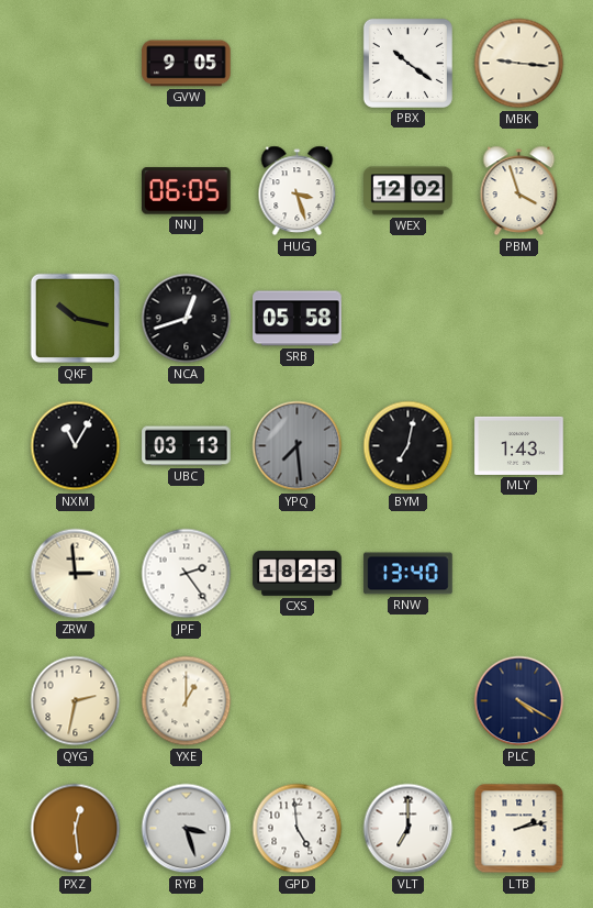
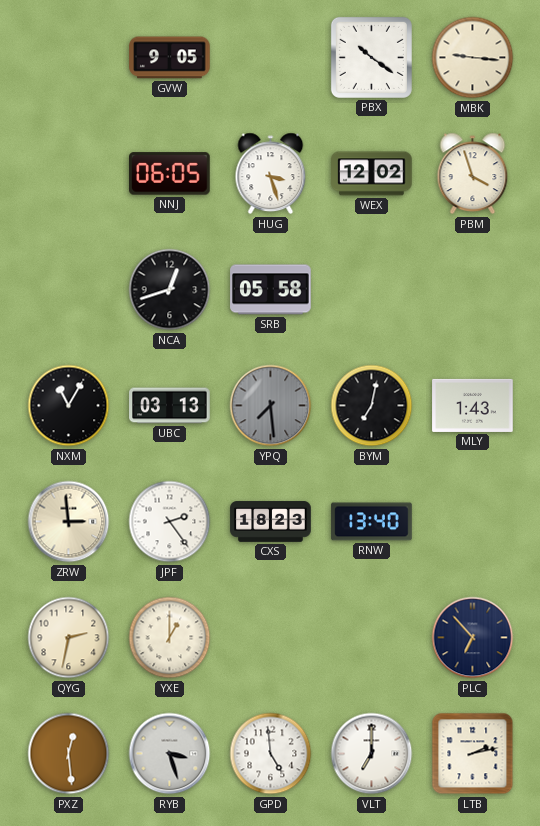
QKF: 10:17 -> none
PLC: 4:20 -> 6:53
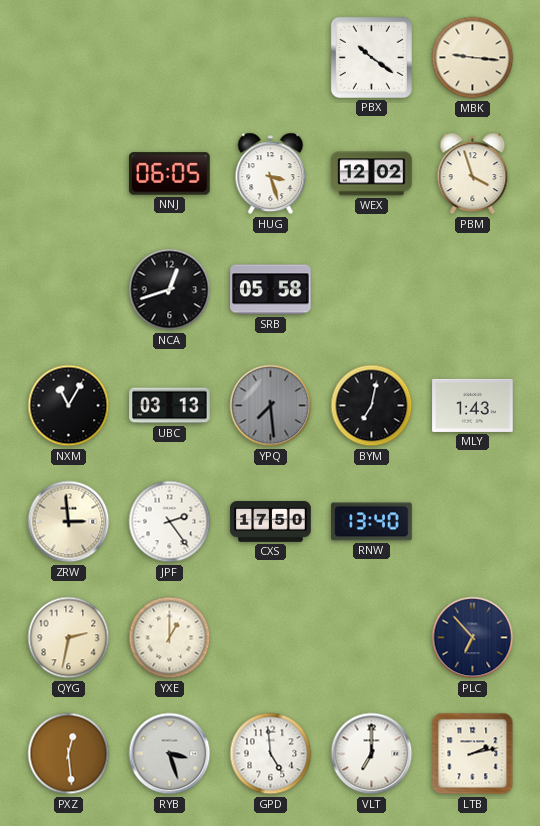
GVW: 9:05 -> none
CXS: 18:23 -> 17:50
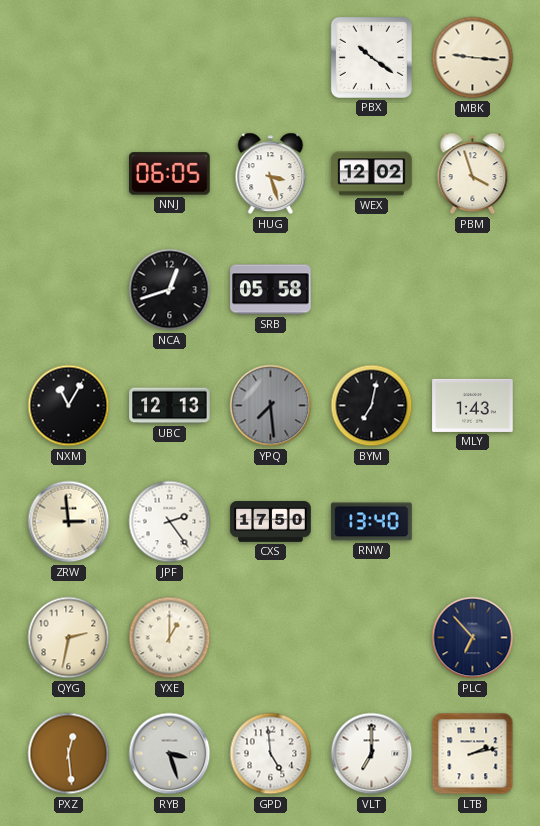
UBC: 03:13 -> 12:13
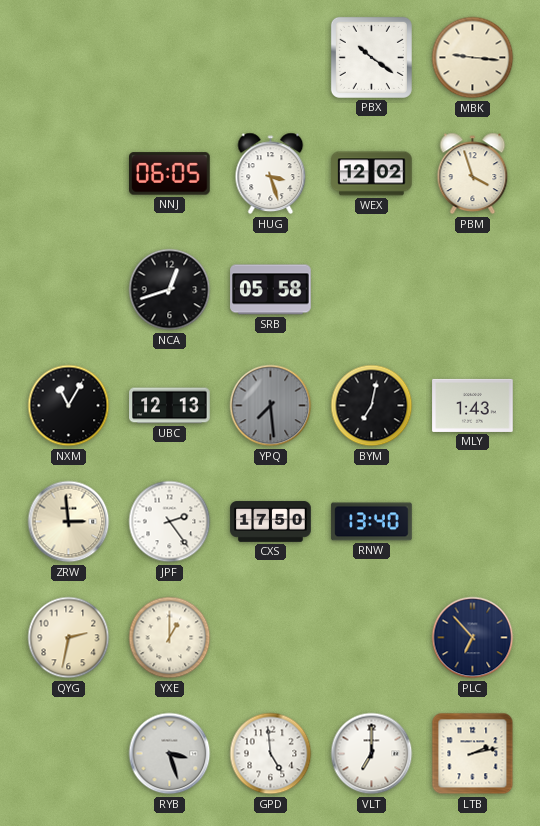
PXZ: 12:29 -> none
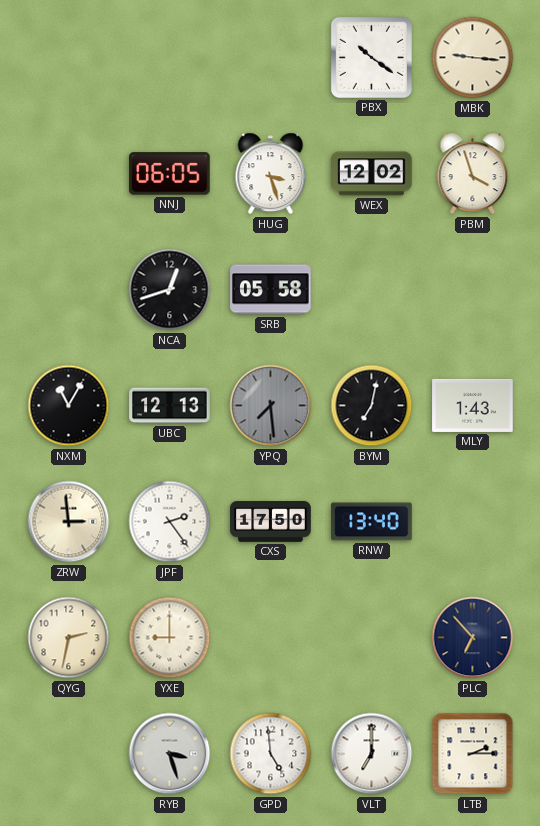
YXE: 1:00 -> 9:00
LTB: 2:13 -> 2:15
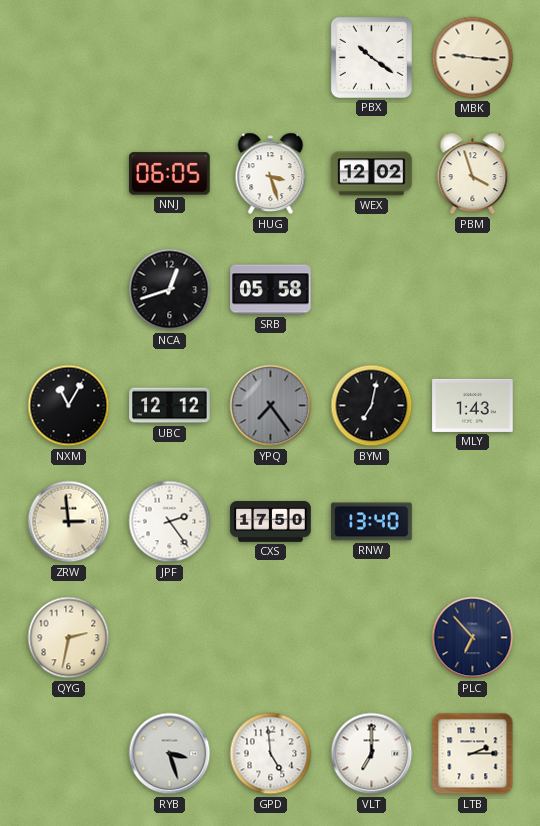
UBC: 12:13 -> 12:12
YPQ: 7:29 -> 7:24
YXE: 9:00 -> none
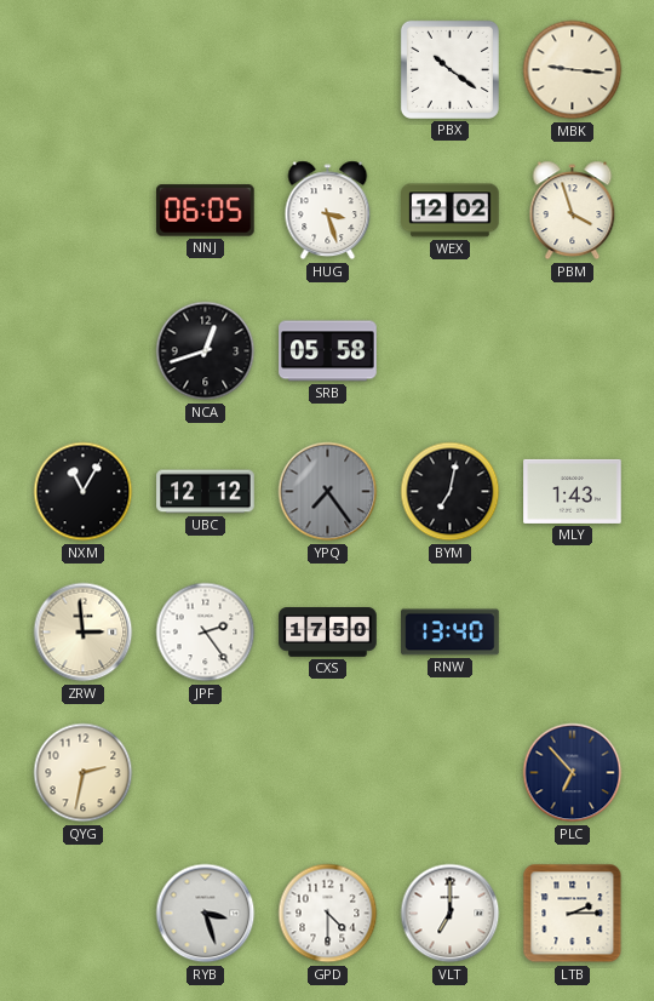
GPD: 4:59 -> 4:30
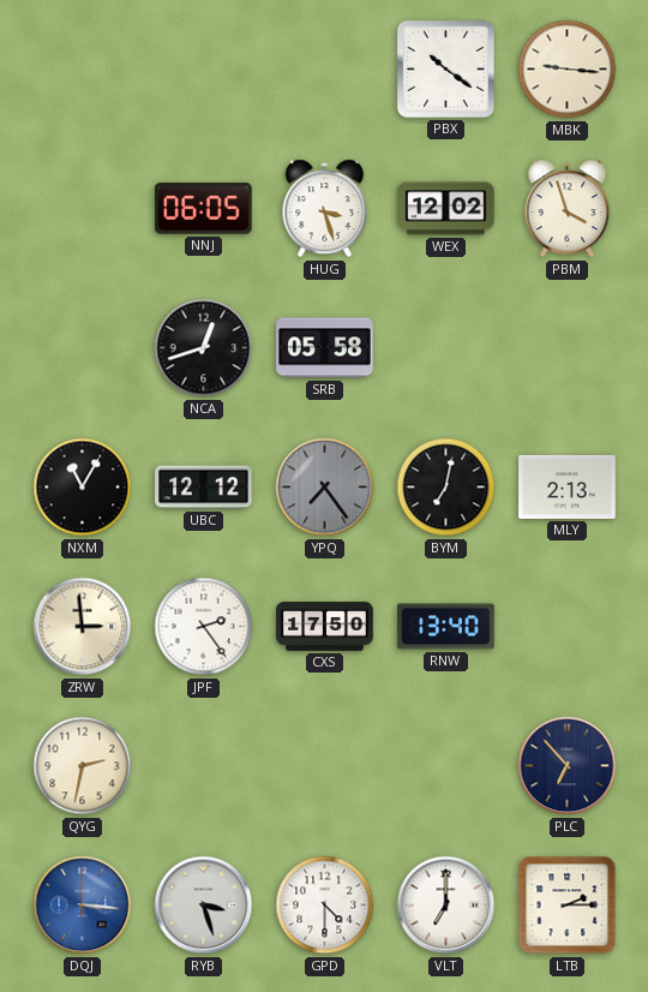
MLY: 1:43 -> 2:13
DQJ: none -> 3:16
